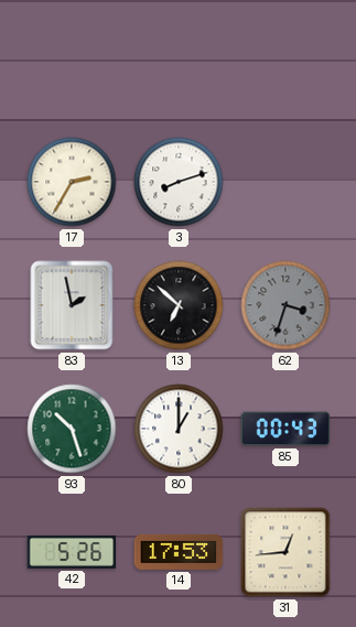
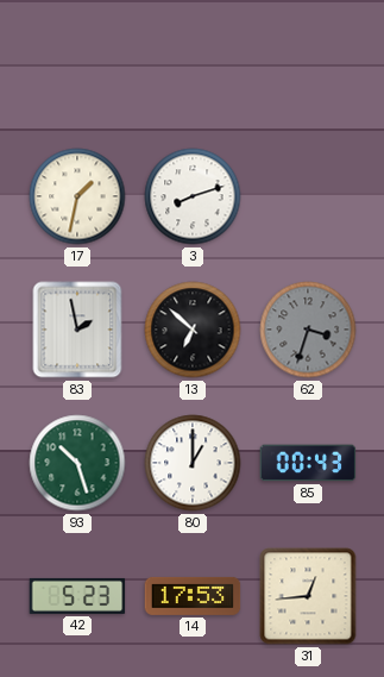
17: 2:35 -> 1:32
42: 5:26 -> 5:23
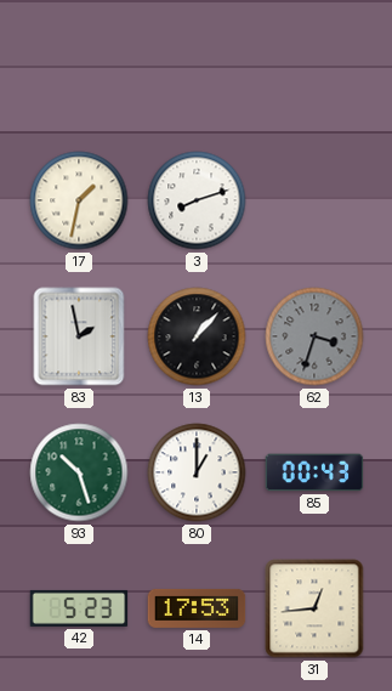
13: 6:52 -> 1:07
